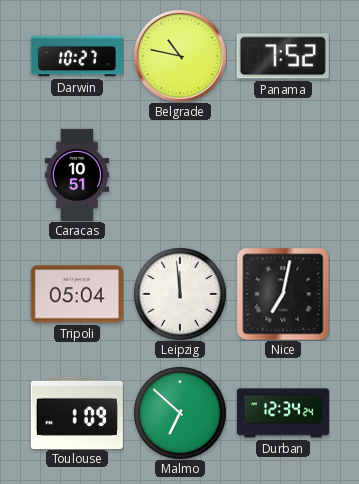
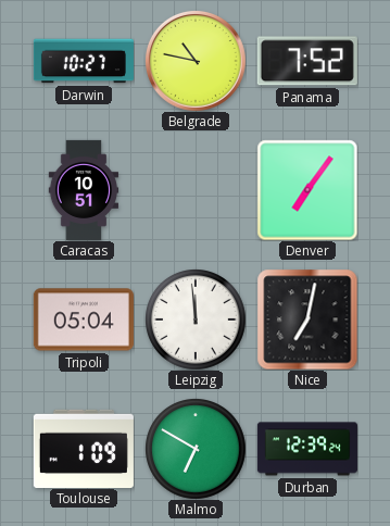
Denver: none -> 7:06
Malmo: 6:52 -> 6:50
Durban: 12:34 -> 12:39
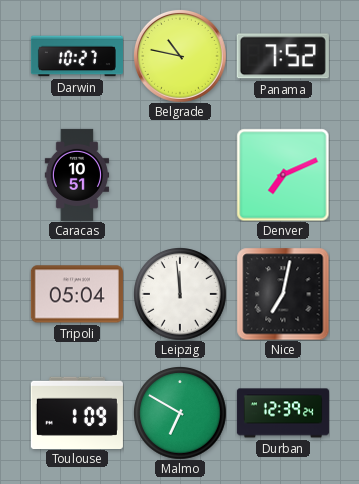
Denver: 7:06 -> 7:11
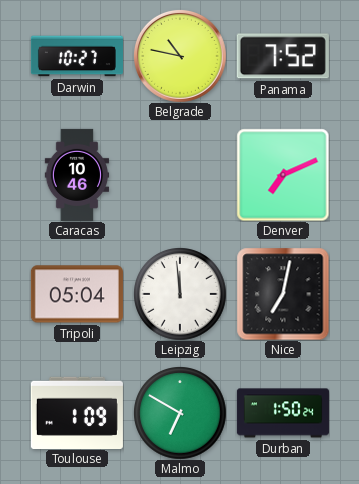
Caracas: 10:51 -> 10:46
Durban: 12:39 -> 1:50
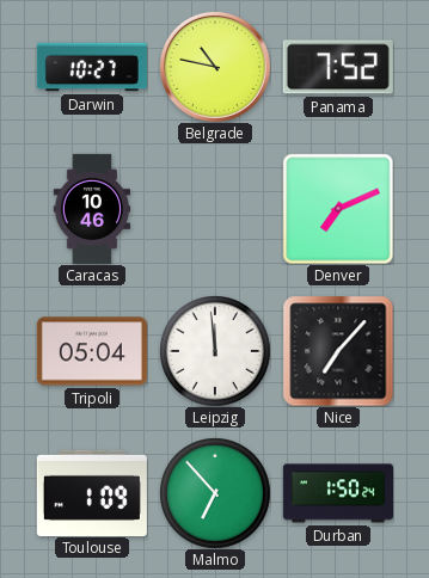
Nice: 7:02 -> 7:07
Malmo: 6:50 -> 6:53
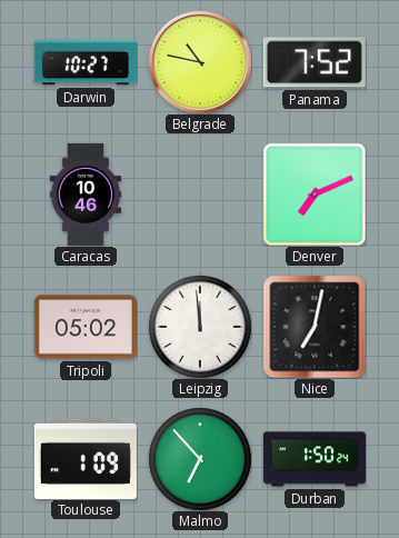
Tripoli: 05:04 -> 05:02
Nice: 7:07 -> 7:02
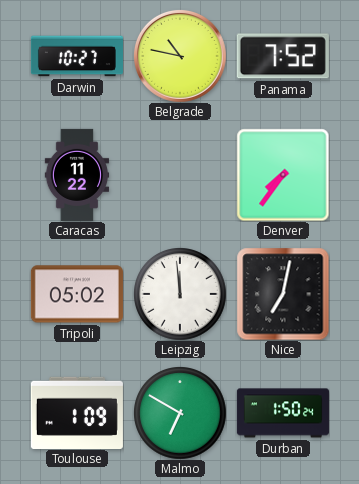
Caracas: 10:46 -> 11:22
Denver: 7:11 -> 7:36
Malmo: 6:53 -> 6:50
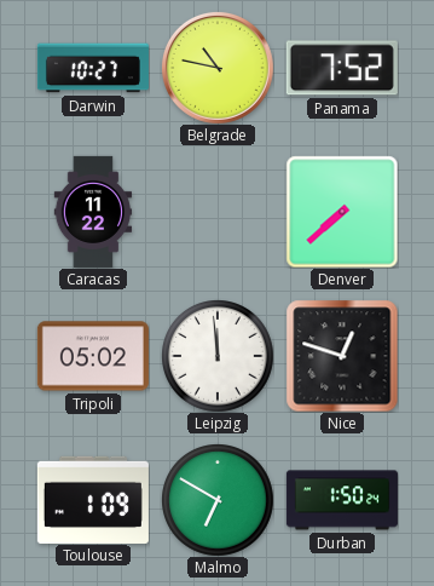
Denver: 7:36 -> 7:38
Nice: 7:02 -> 12:48
